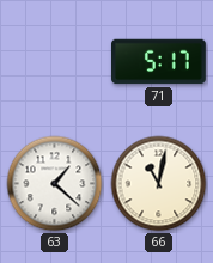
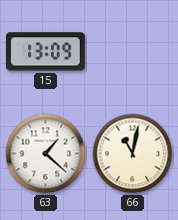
15: none -> 13:09
71: 5:17 -> none
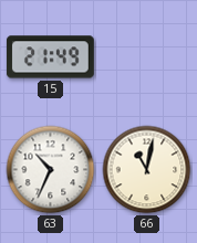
15: 13:09 -> 21:49
63: 1:22 -> 10:34
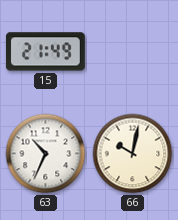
66: 11:02 -> 10:02
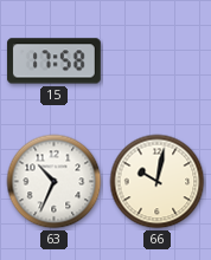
15: 21:49 -> 17:58
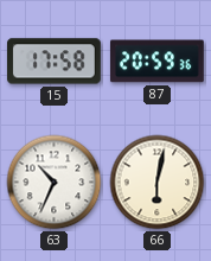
87: none -> 20:59
66: 10:02 -> 6:02
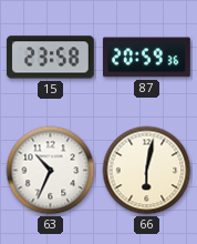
15: 17:58 -> 23:58
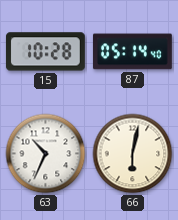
15: 23:58 -> 10:28
87: 20:59 -> 05:14
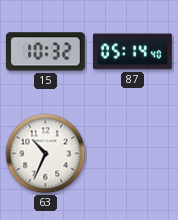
15: 10:28 -> 10:32
66: 6:02 -> none
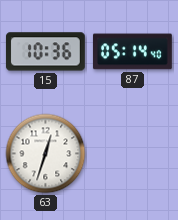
15: 10:32 -> 10:36
63: 10:34 -> 12:33
